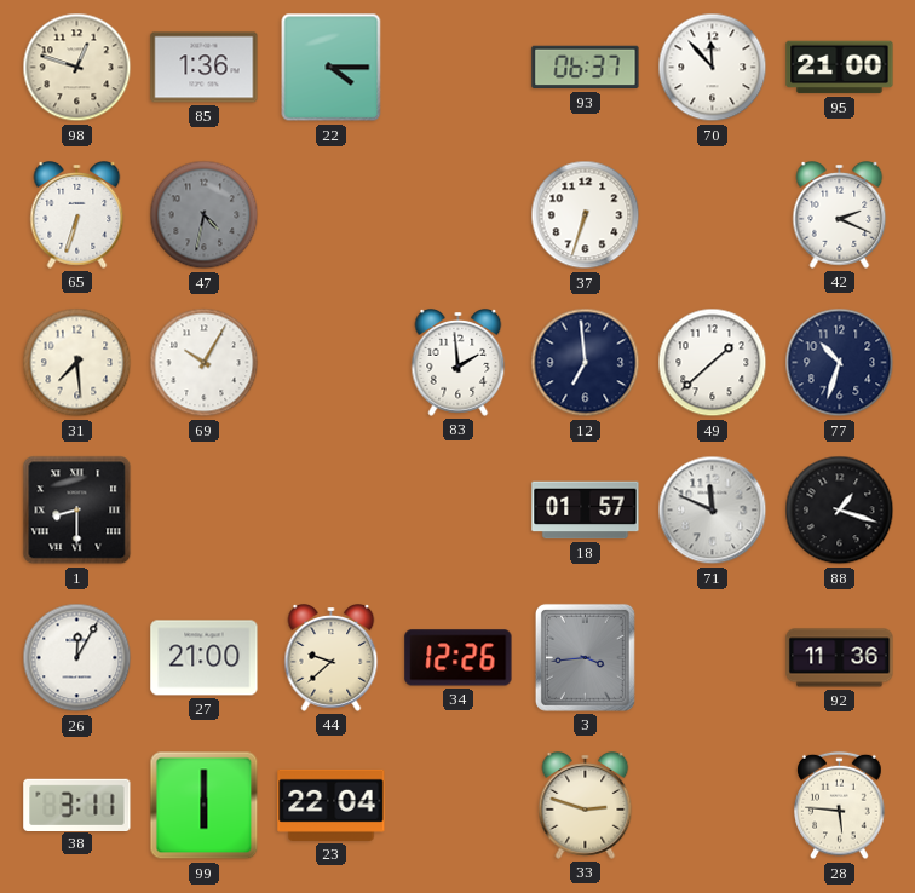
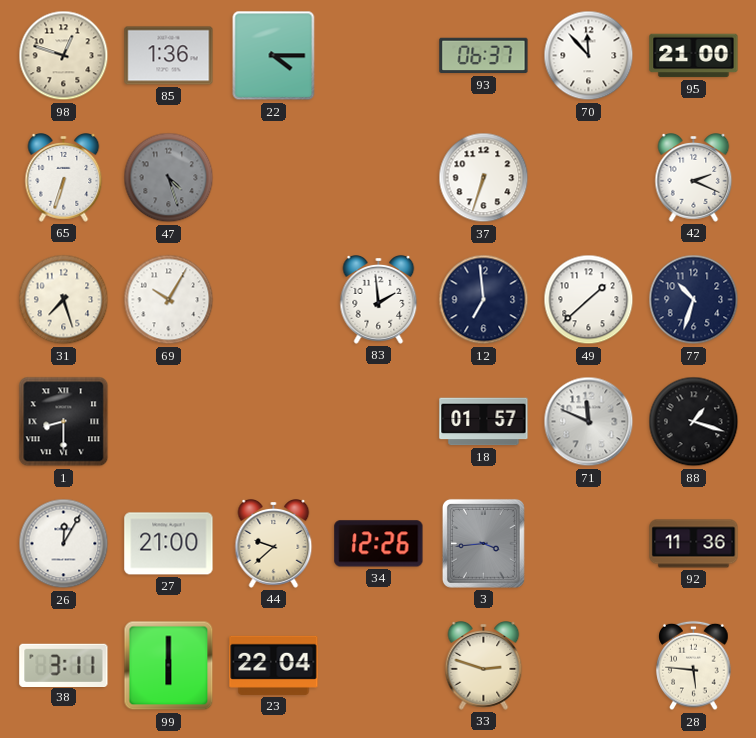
47: 4:32 -> 4:27
31: 7:29 -> 7:27
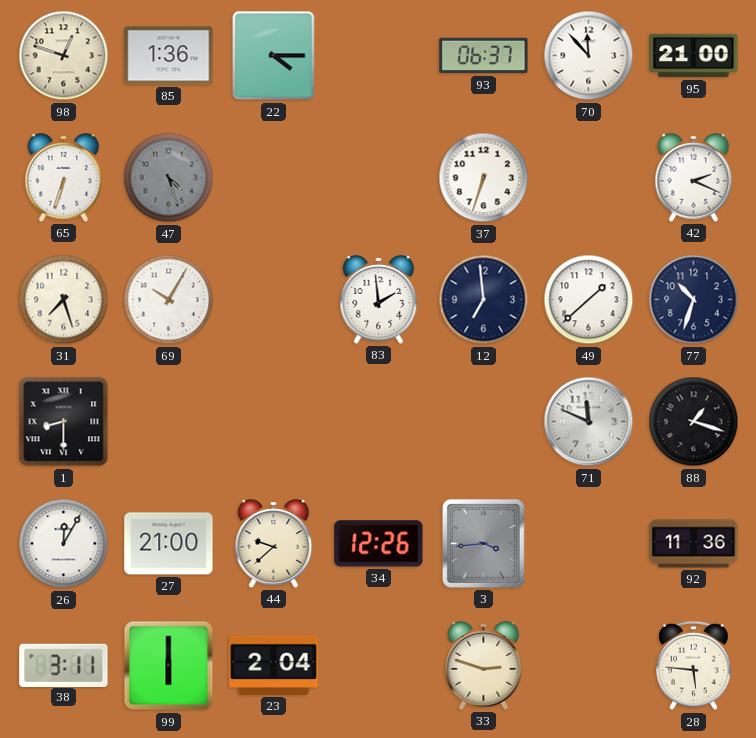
18: 01:57 -> none
23: 22:04 -> 2:04
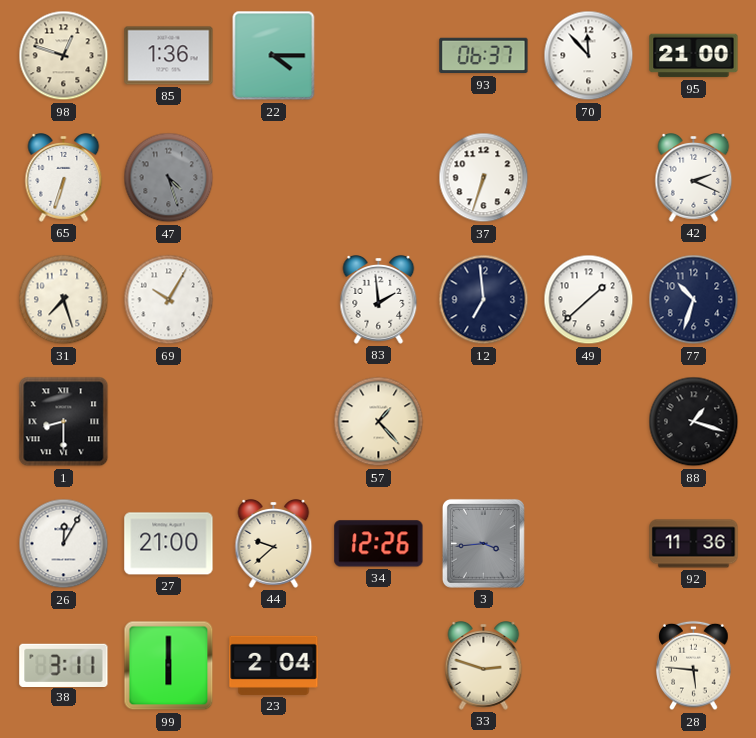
57: none -> 1:23
71: 11:49 -> none
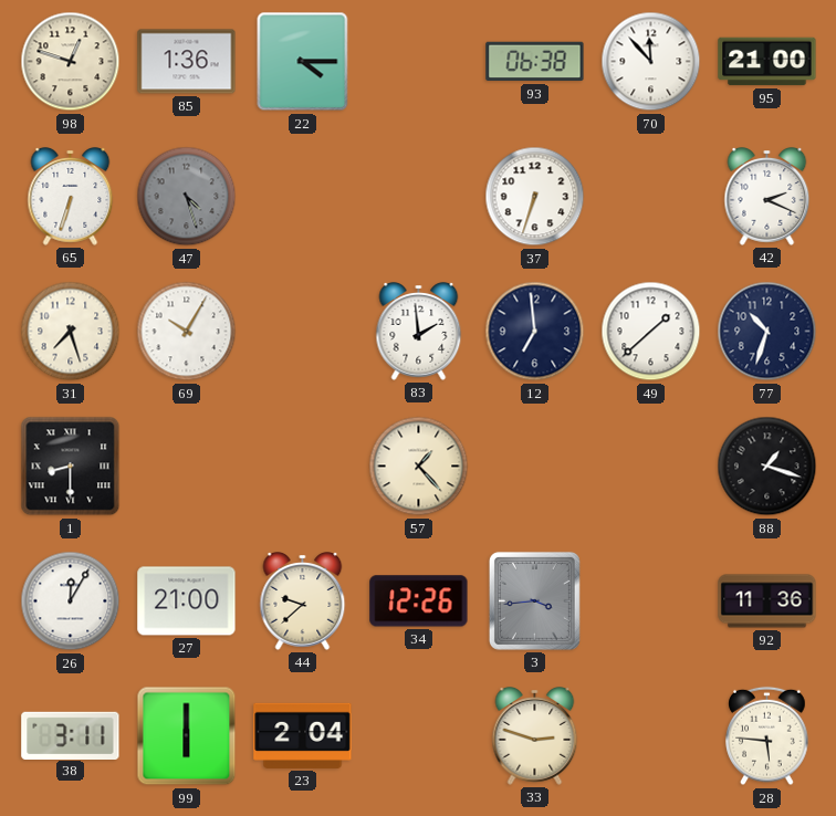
93: 06:37 -> 06:38
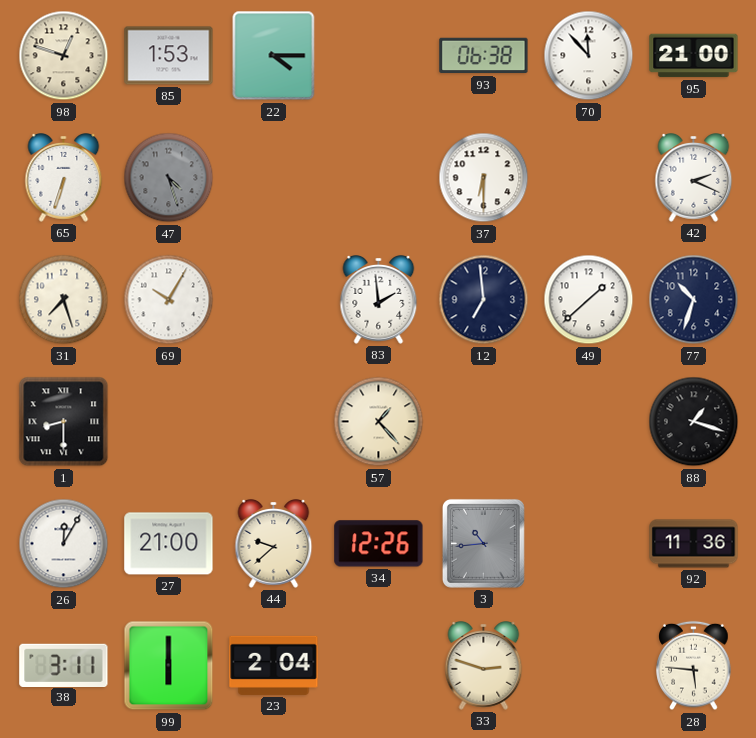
85: 1:36 -> 1:53
37: 6:33 -> 6:30
3: 3:44 -> 10:44
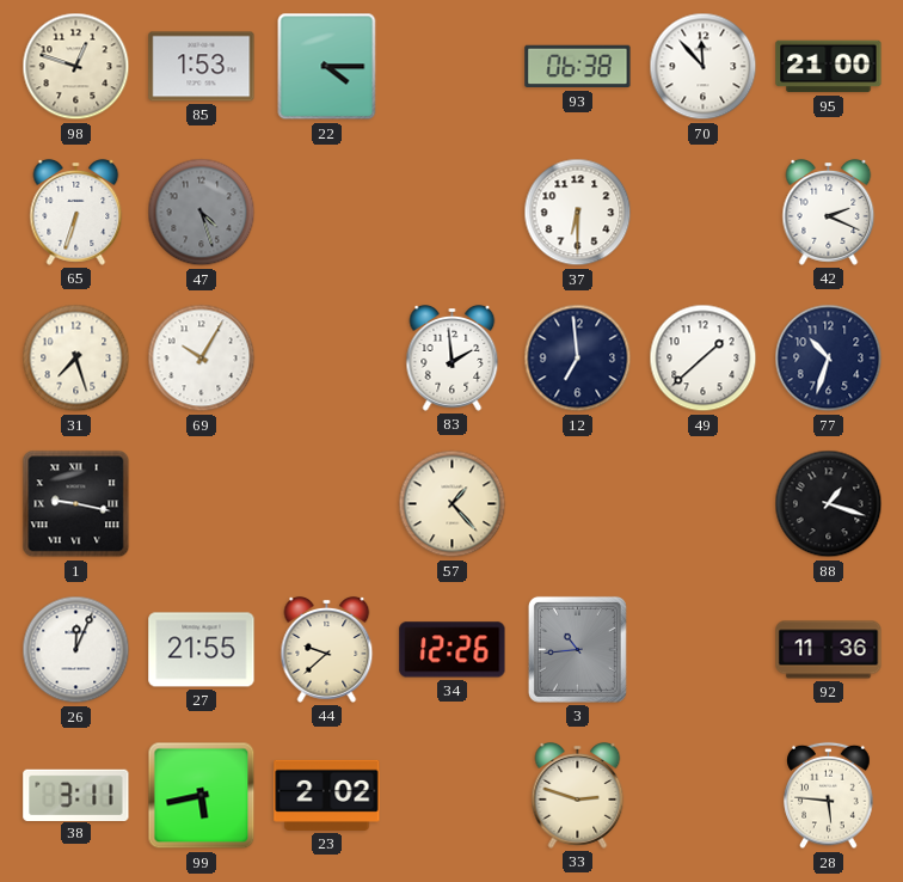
1: 8:30 -> 9:17
26: 12:05 -> 12:04
27: 21:00 -> 21:55
99: 6:00 -> 5:43
23: 2:04 -> 2:02
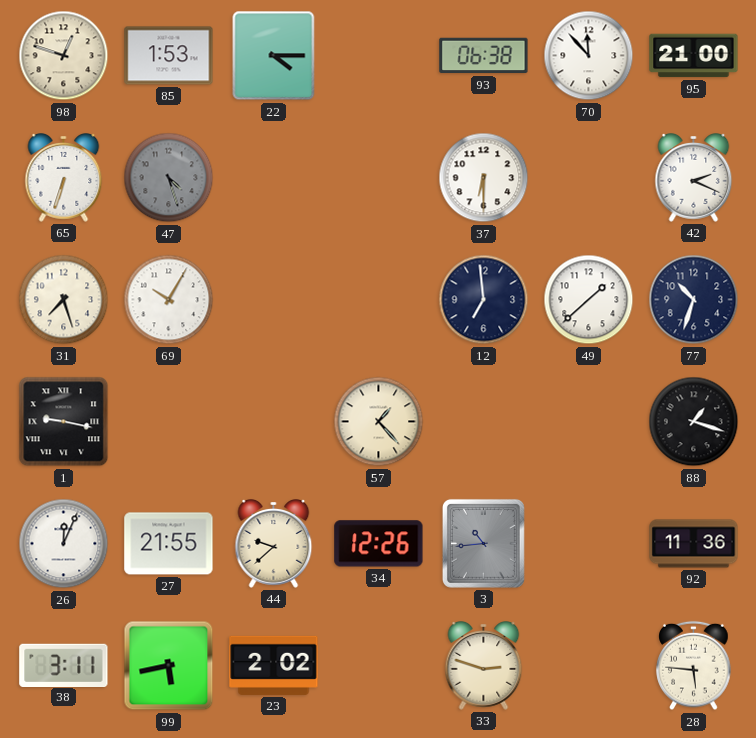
83: 1:59 -> none
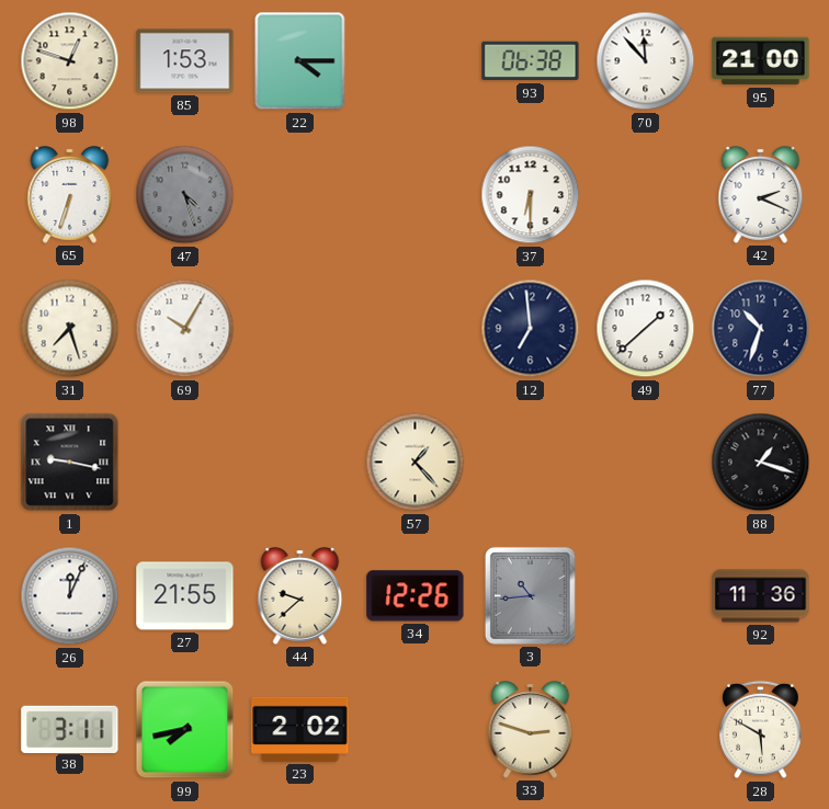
99: 5:43 -> 7:43
28: 5:46 -> 5:50
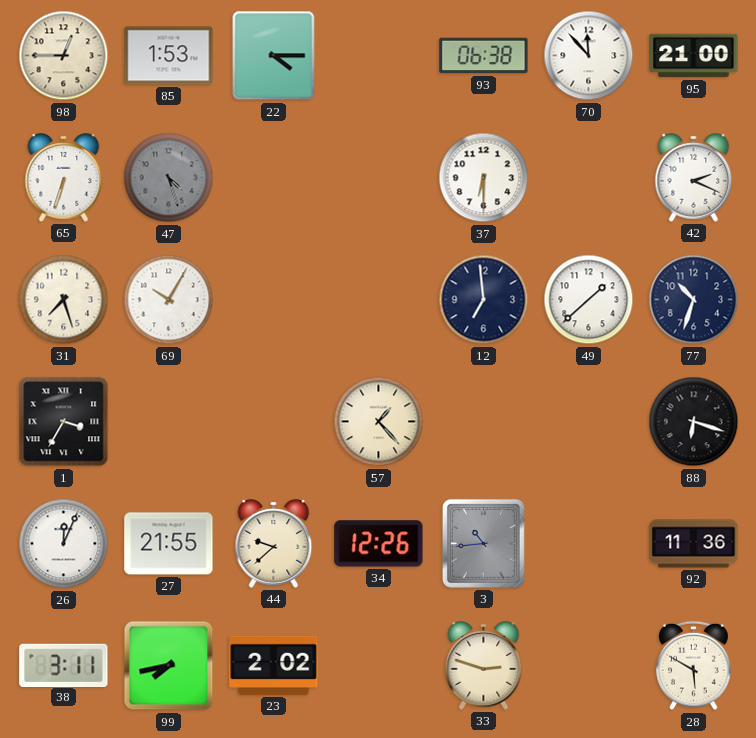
98: 12:48 -> 12:45
1: 9:17 -> 3:35
88: 1:18 -> 6:18
